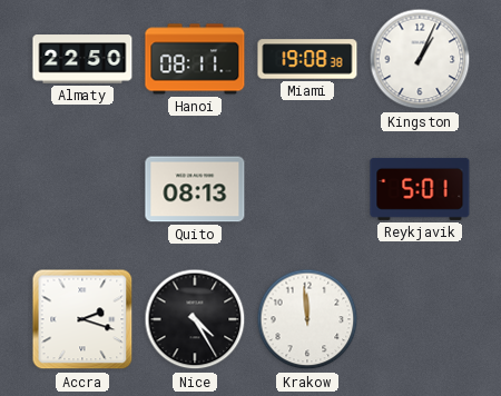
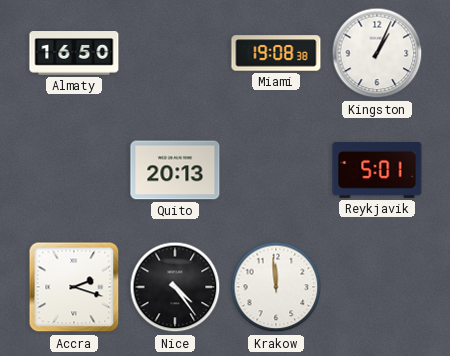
Almaty: 22:50 -> 16:50
Hanoi: 08:11 -> none
Quito: 08:13 -> 20:13
Nice: 4:25 -> 4:24
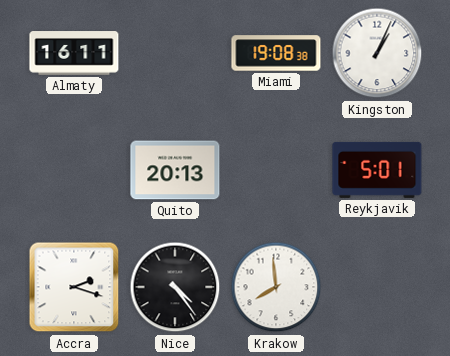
Almaty: 16:50 -> 16:11
Krakow: 11:59 -> 7:59
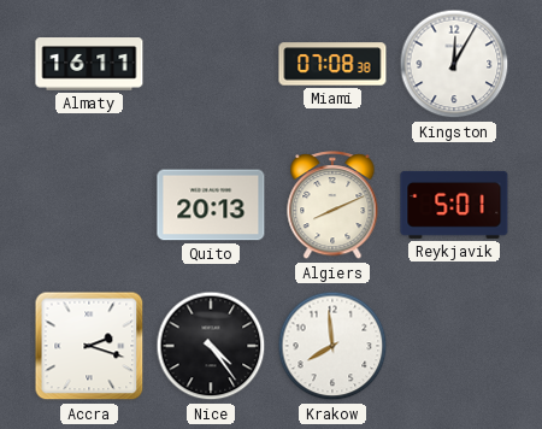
Miami: 19:08 -> 07:08
Kingston: 1:04 -> 12:05
Algiers: none -> 8:11
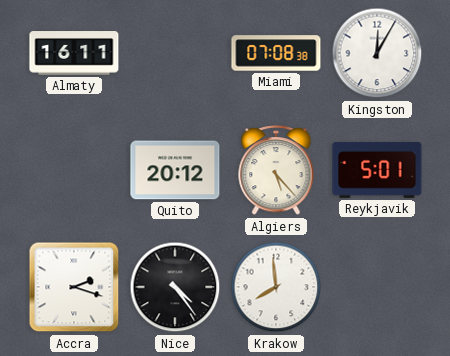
Quito: 20:13 -> 20:12
Algiers: 8:11 -> 5:23
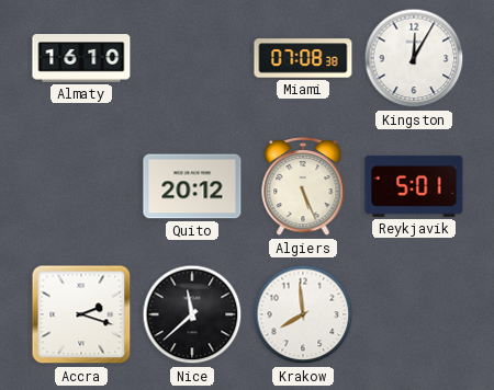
Almaty: 16:11 -> 16:10
Algiers: 5:23 -> 5:26
Nice: 4:24 -> 11:38
